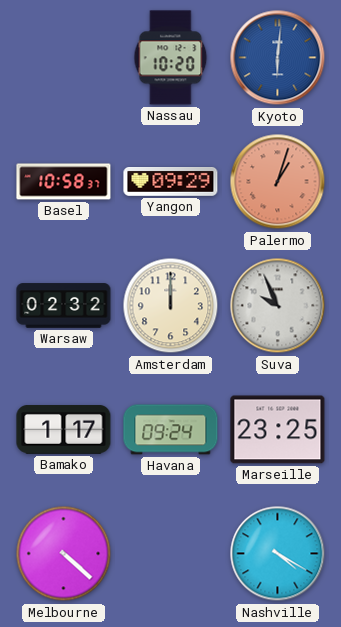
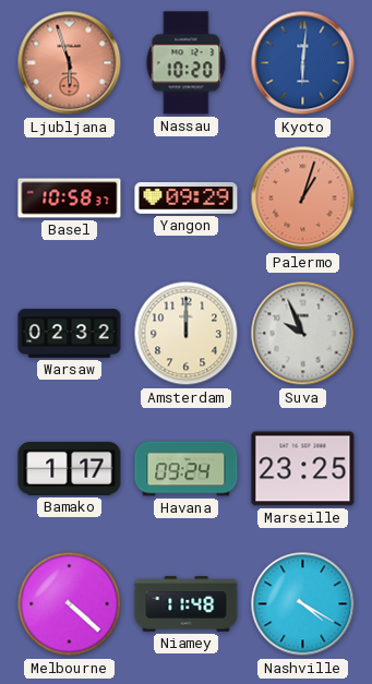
Ljubljana: none -> 5:57
Niamey: none -> 11:48
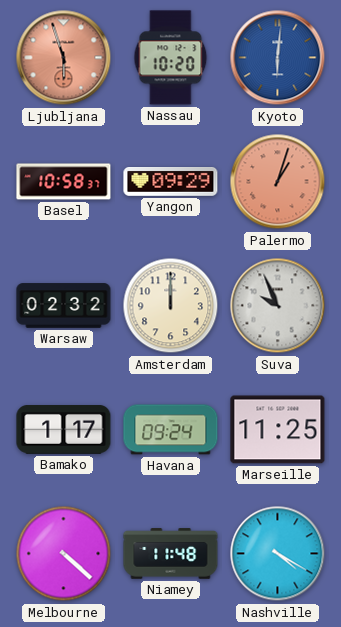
Marseille: 23:25 -> 11:25
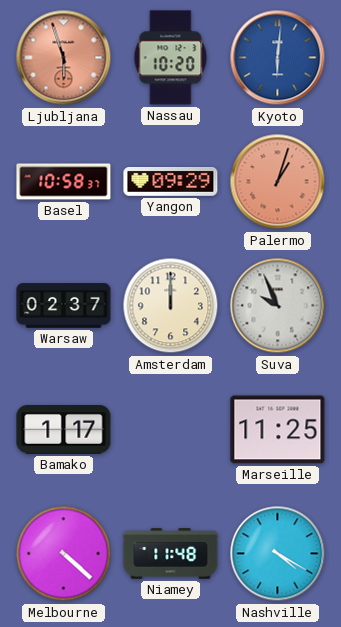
Warsaw: 02:32 -> 02:37
Havana: 09:24 -> none
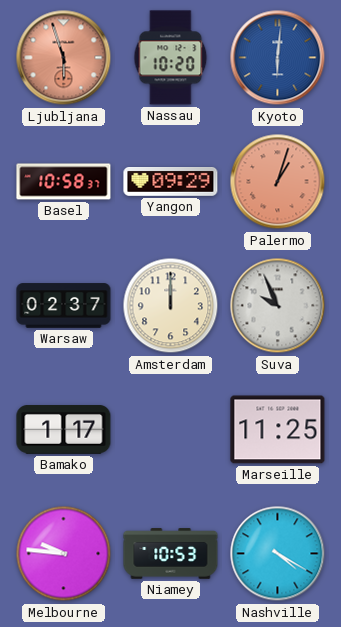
Melbourne: 4:22 -> 9:46
Niamey: 11:48 -> 10:53
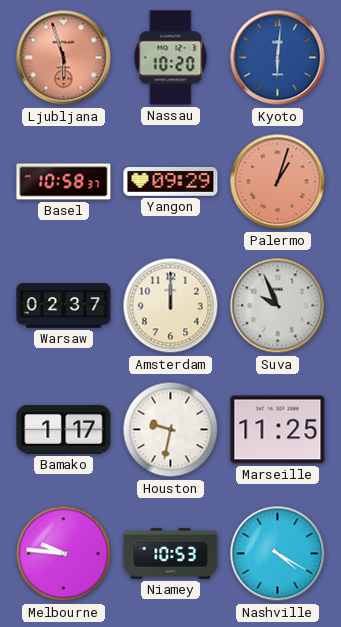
Houston: none -> 9:32
